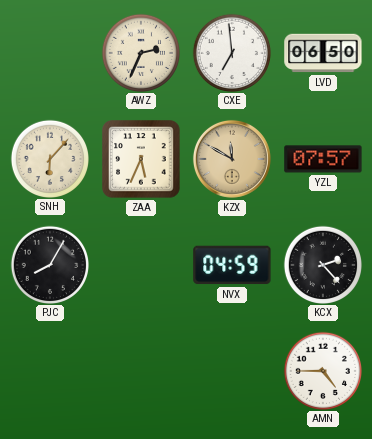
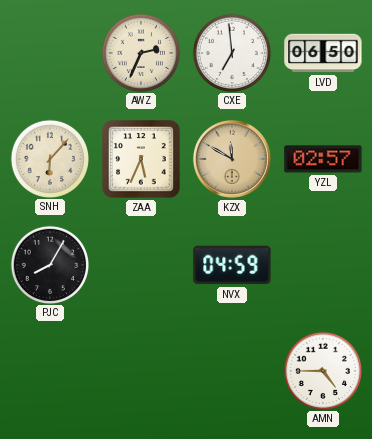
YZL: 07:57 -> 02:57
KCX: 2:23 -> none
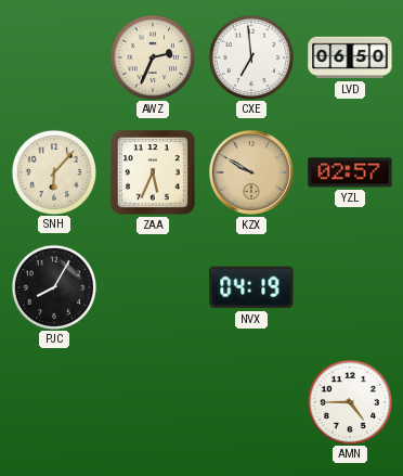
KZX: 11:50 -> 9:50
NVX: 04:59 -> 04:19
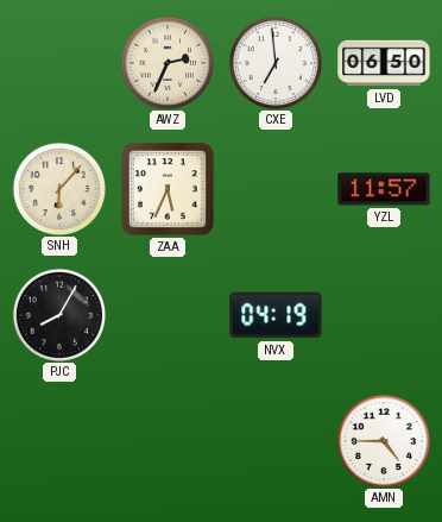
KZX: 9:50 -> none
YZL: 02:57 -> 11:57
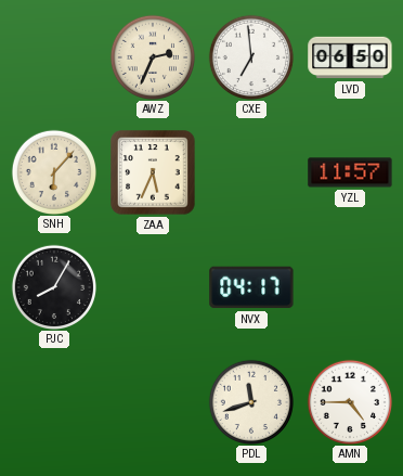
NVX: 04:19 -> 04:17
PDL: none -> 11:42
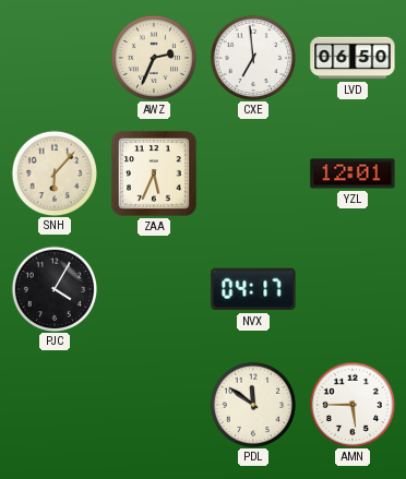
YZL: 11:57 -> 12:01
PJC: 8:05 -> 4:05
PDL: 11:42 -> 11:51
AMN: 4:45 -> 5:45
